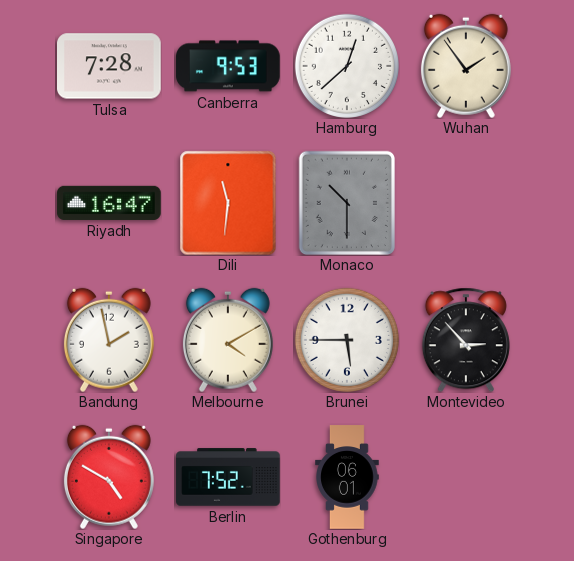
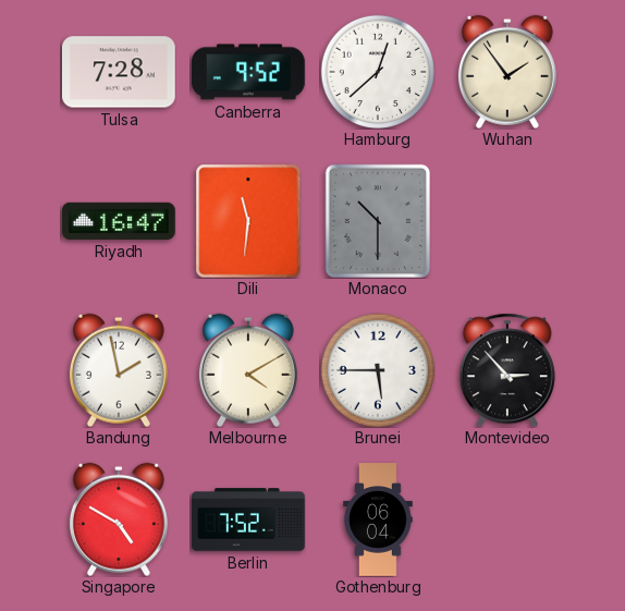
Canberra: 9:53 -> 9:52
Gothenburg: 06:01 -> 06:04
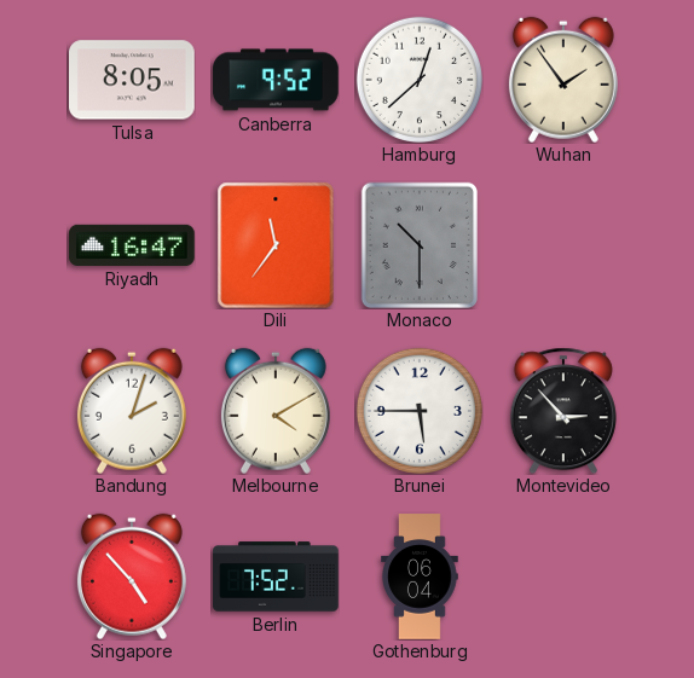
Tulsa: 7:28 -> 8:05
Dili: 11:31 -> 11:36
Bandung: 1:58 -> 2:03
Singapore: 4:50 -> 4:53
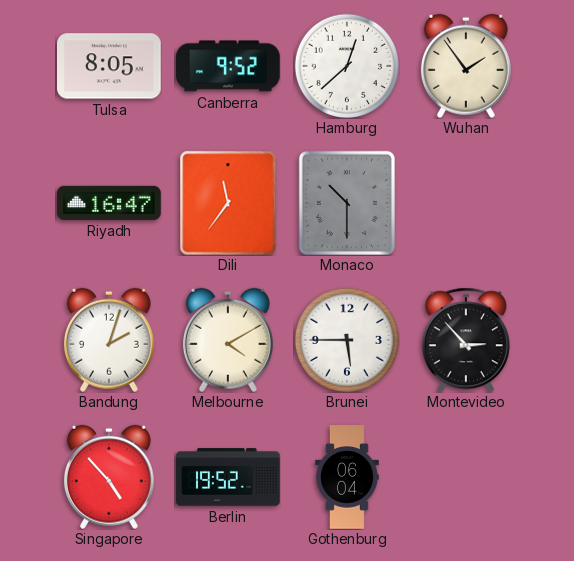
Berlin: 7:52 -> 19:52
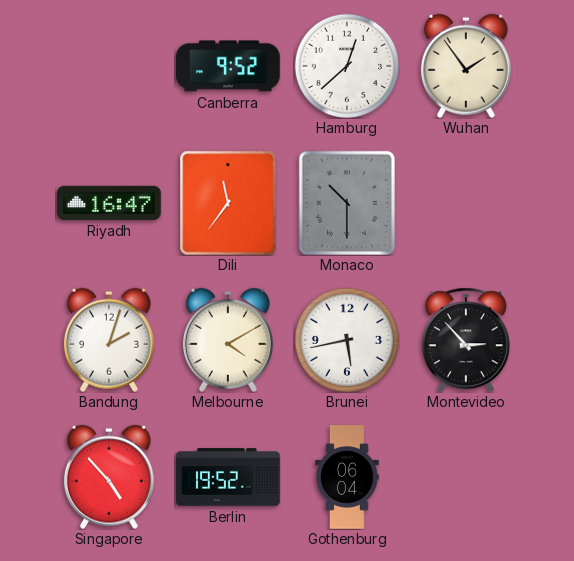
Tulsa: 8:05 -> none
Brunei: 5:45 -> 5:43
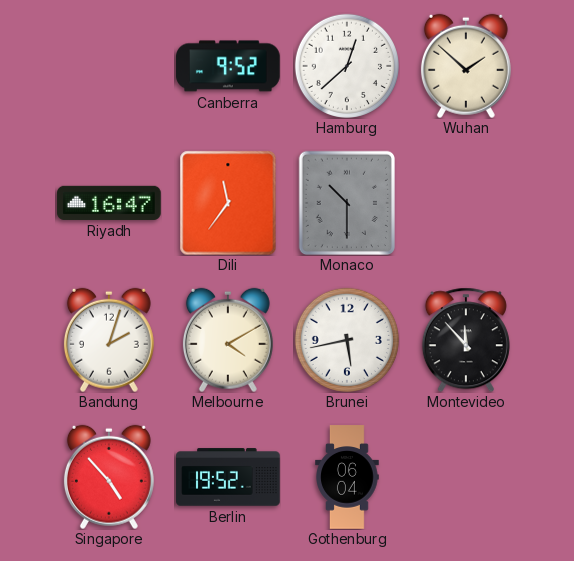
Wuhan: 1:54 -> 1:52
Montevideo: 2:53 -> 11:53
